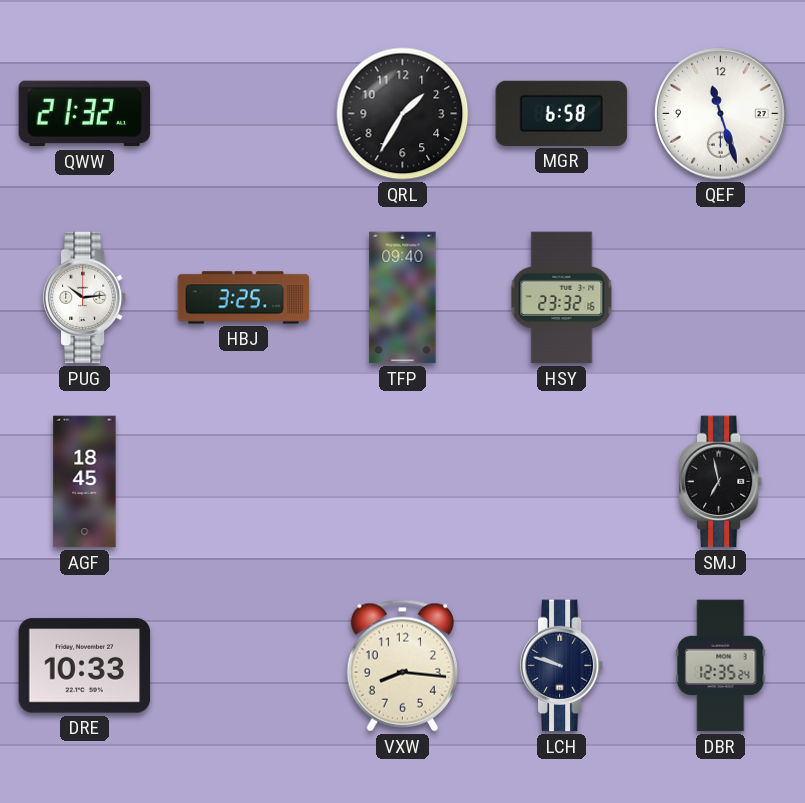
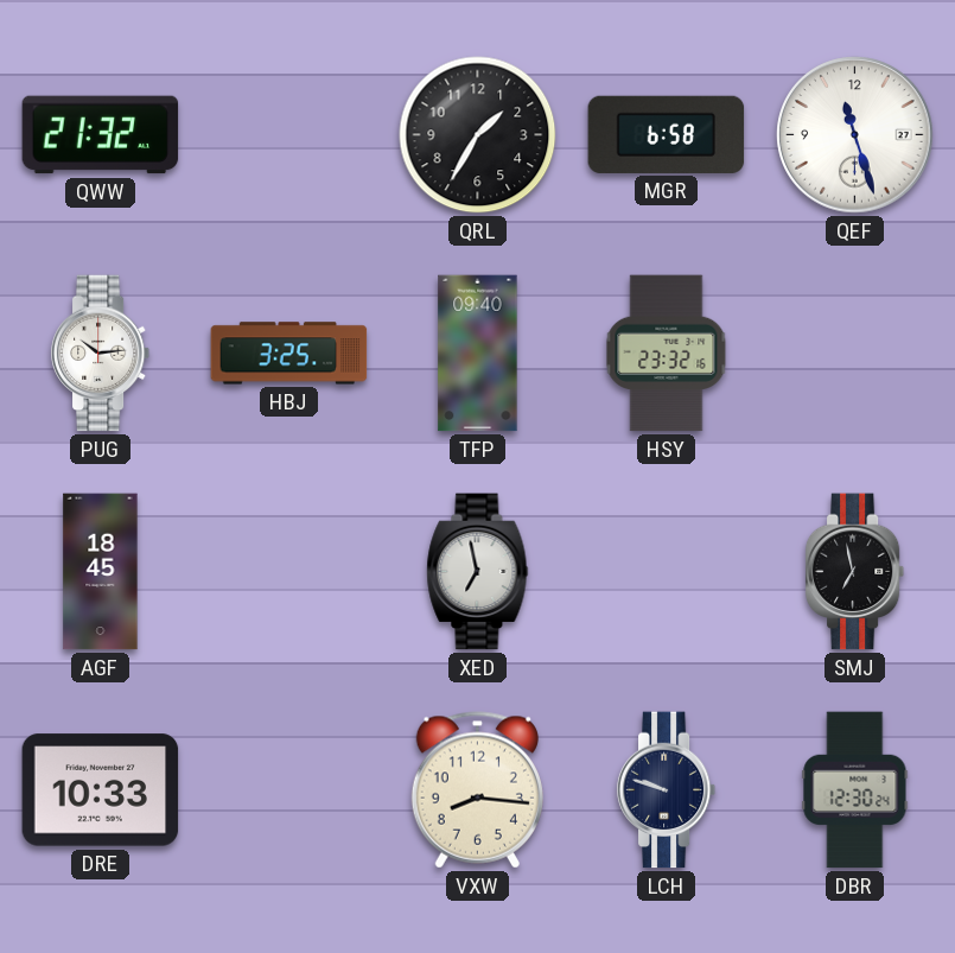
XED: none -> 6:58
DBR: 12:35 -> 12:30
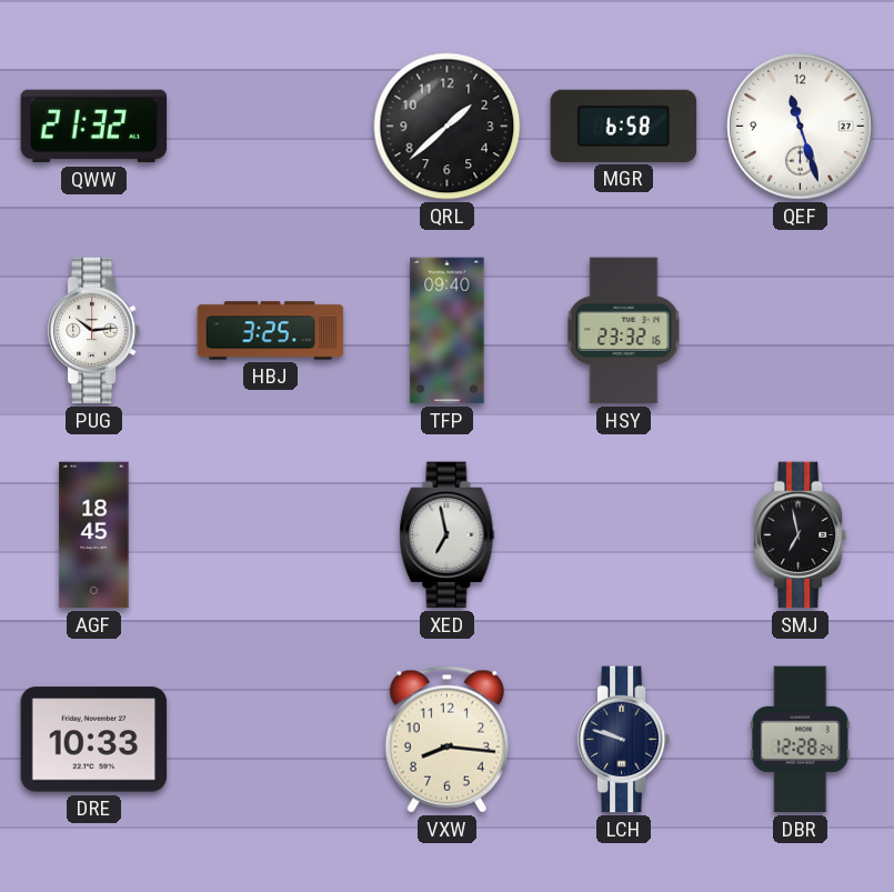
QRL: 1:35 -> 1:38
DBR: 12:30 -> 12:28
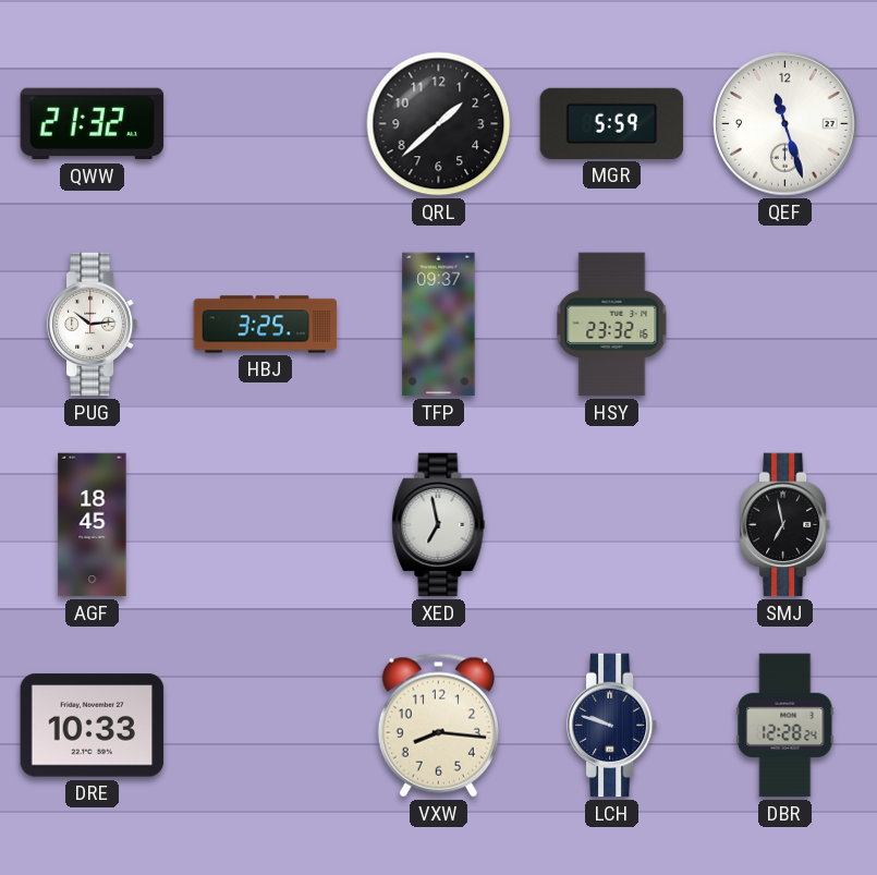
MGR: 6:58 -> 5:59
TFP: 09:40 -> 09:37
